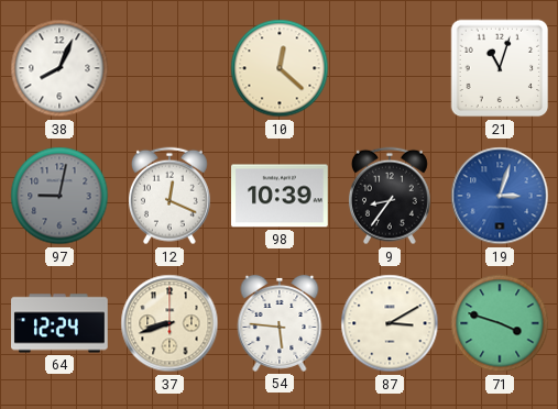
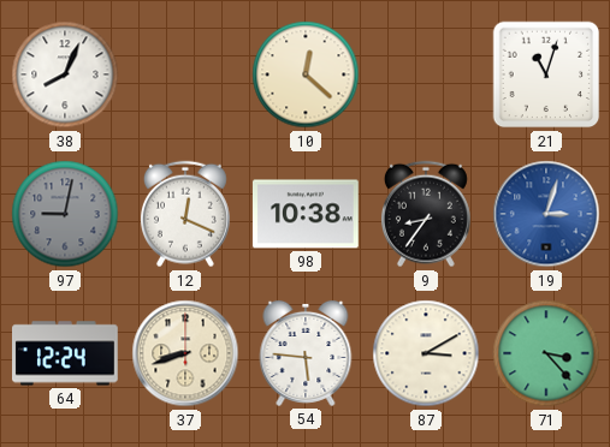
98: 10:39 -> 10:38
71: 3:48 -> 3:23
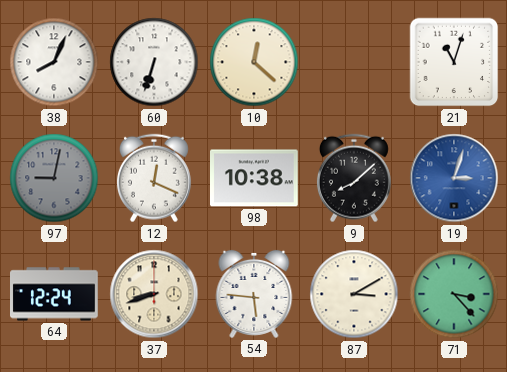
60: none -> 6:33
9: 8:36 -> 8:08
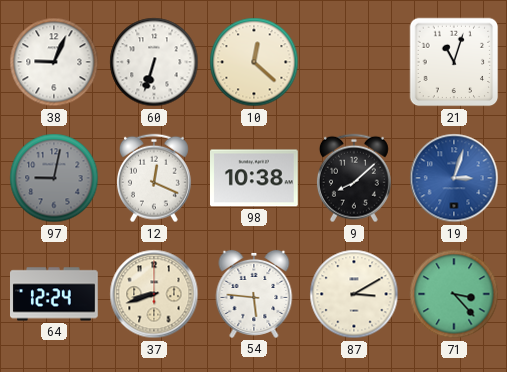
38: 8:04 -> 9:04
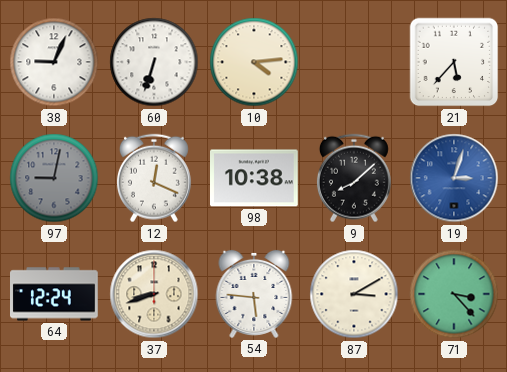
10: 12:22 -> 4:14
21: 11:03 -> 5:37
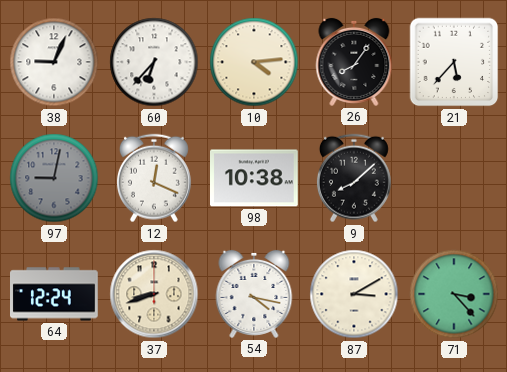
60: 6:33 -> 6:37
26: none -> 8:06
19: 3:03 -> none
54: 5:46 -> 4:17
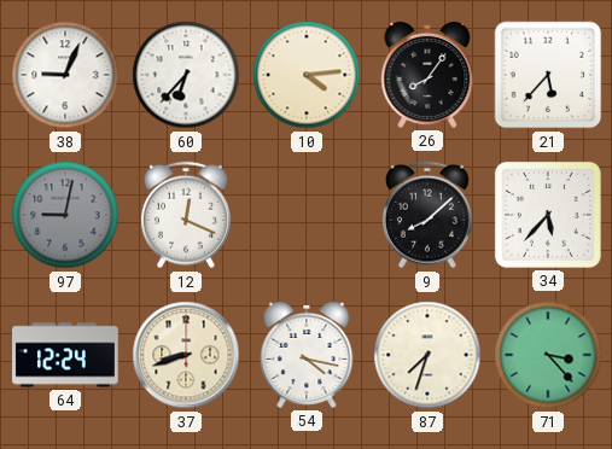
98: 10:38 -> none
34: none -> 5:37
87: 3:10 -> 7:33
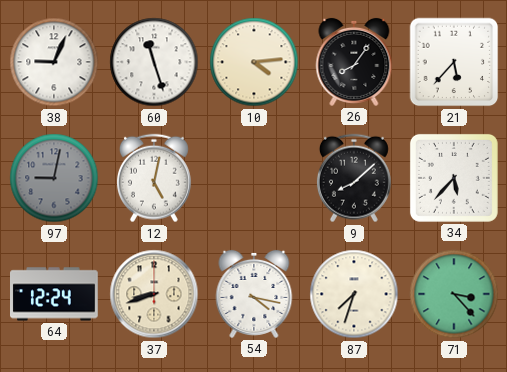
60: 6:37 -> 11:27
12: 12:19 -> 5:02
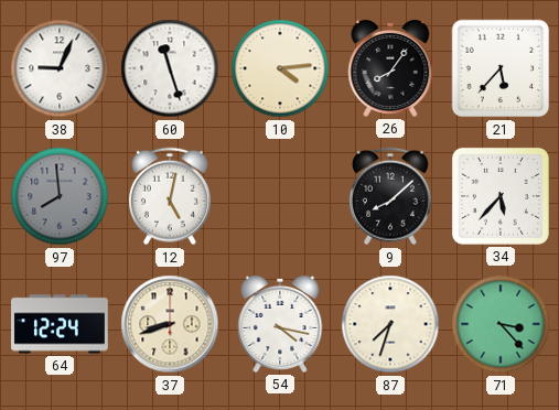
97: 9:02 -> 7:59
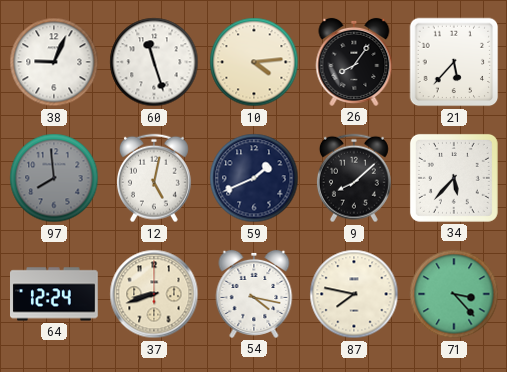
59: none -> 1:41
87: 7:33 -> 7:47
